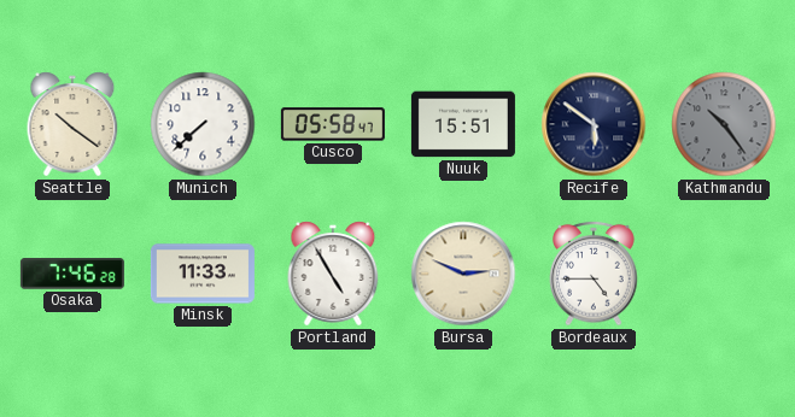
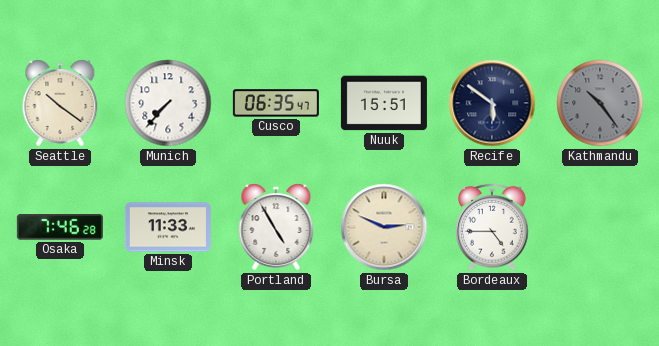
Munich: 7:38 -> 7:37
Cusco: 05:58 -> 06:35
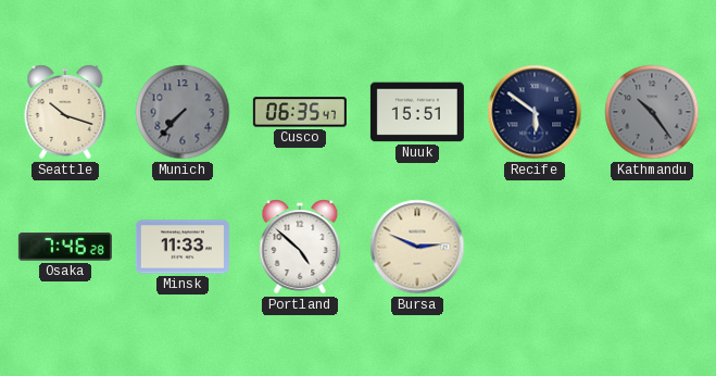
Seattle: 10:21 -> 10:18
Munich dial: white -> grey
Portland: 4:55 -> 4:52
Bordeaux: 4:45 -> none
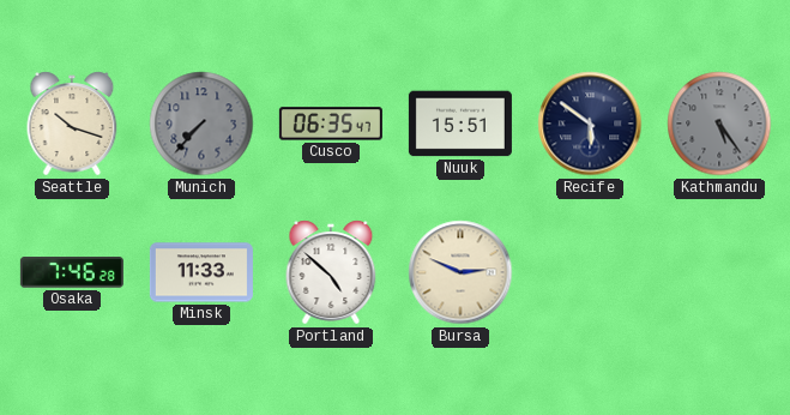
Kathmandu: 10:24 -> 5:24
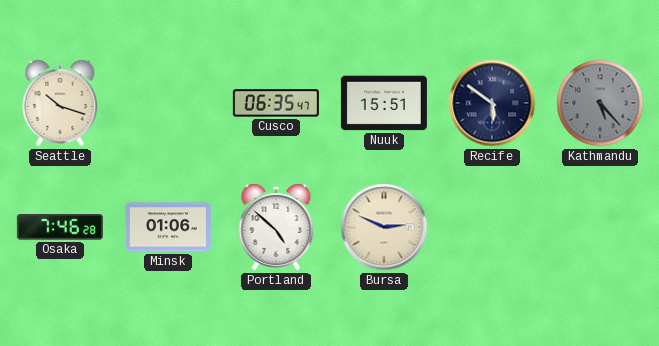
Munich: 7:37 -> none
Kathmandu: 5:24 -> 5:23
Minsk: 11:33 -> 01:06
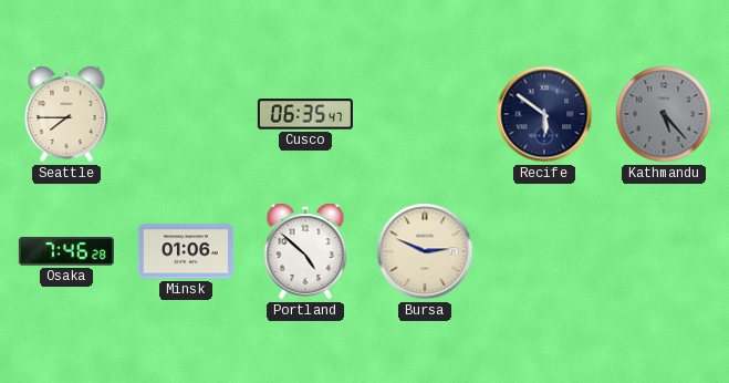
Seattle: 10:18 -> 7:45
Nuuk: 15:51 -> none
